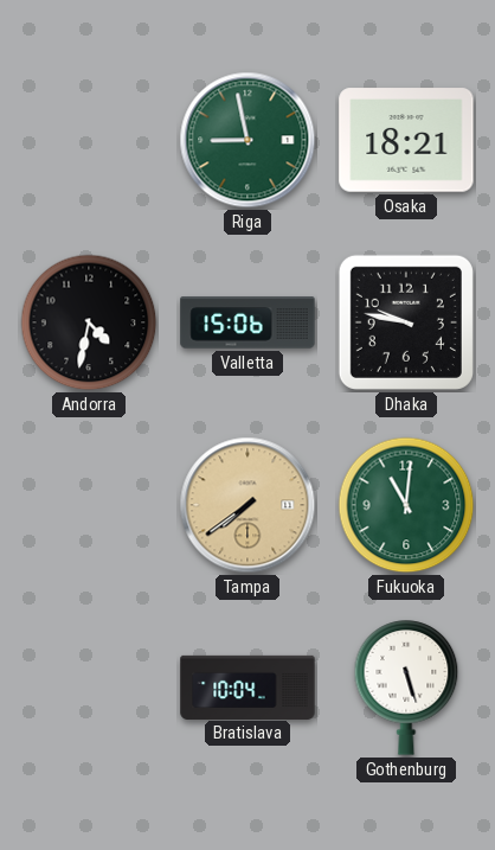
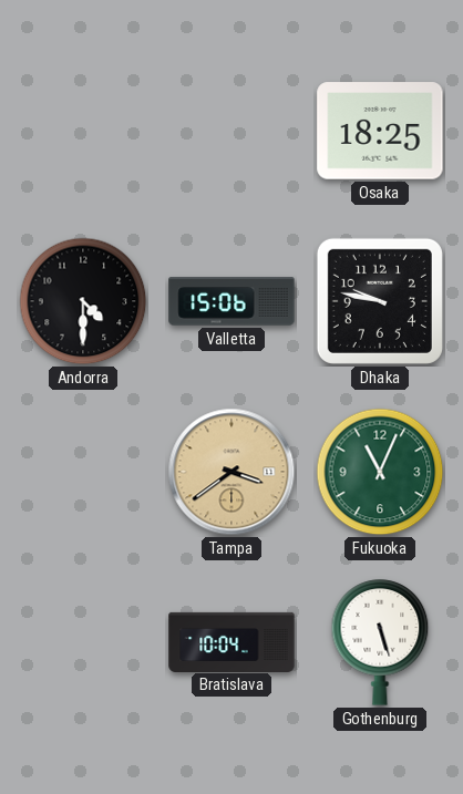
Riga: 8:58 -> none
Osaka: 18:21 -> 18:25
Andorra: 4:32 -> 4:30
Tampa: 7:39 -> 3:39
Fukuoka: 11:01 -> 11:04
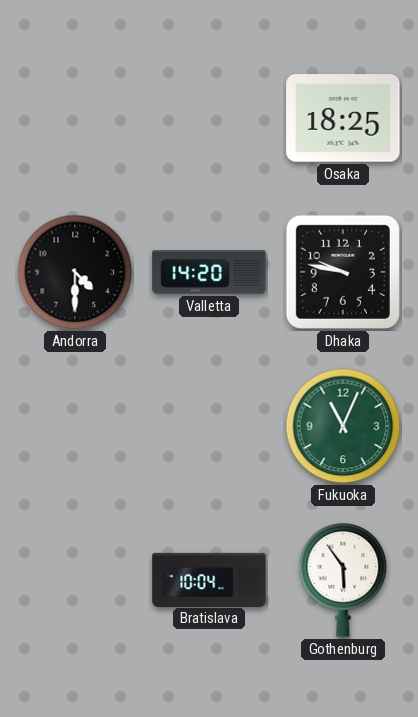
Valletta: 15:06 -> 14:20
Tampa: 3:39 -> none
Gothenburg: 5:27 -> 5:54
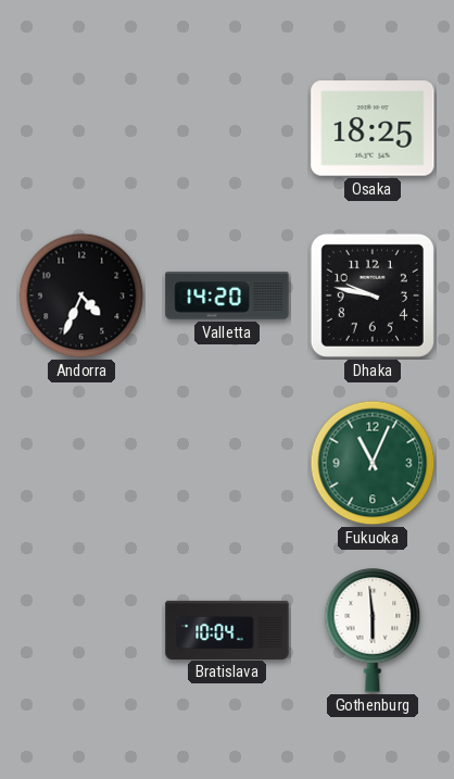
Andorra: 4:30 -> 4:34
Gothenburg: 5:54 -> 5:59
